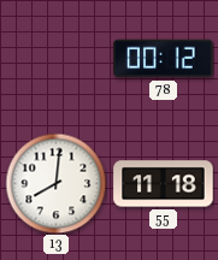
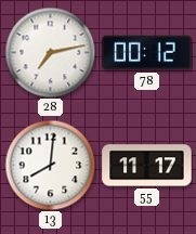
28: none -> 7:13
55: 11:18 -> 11:17
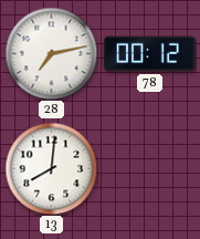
55: 11:17 -> none
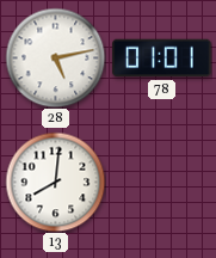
28: 7:13 -> 5:13
78: 00:12 -> 01:01
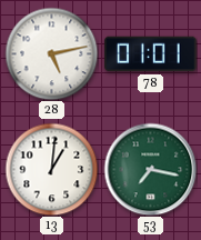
13: 8:01 -> 1:01
53: none -> 7:17
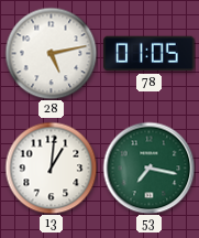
78: 01:01 -> 01:05
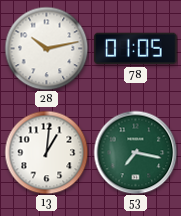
28: 5:13 -> 10:13
